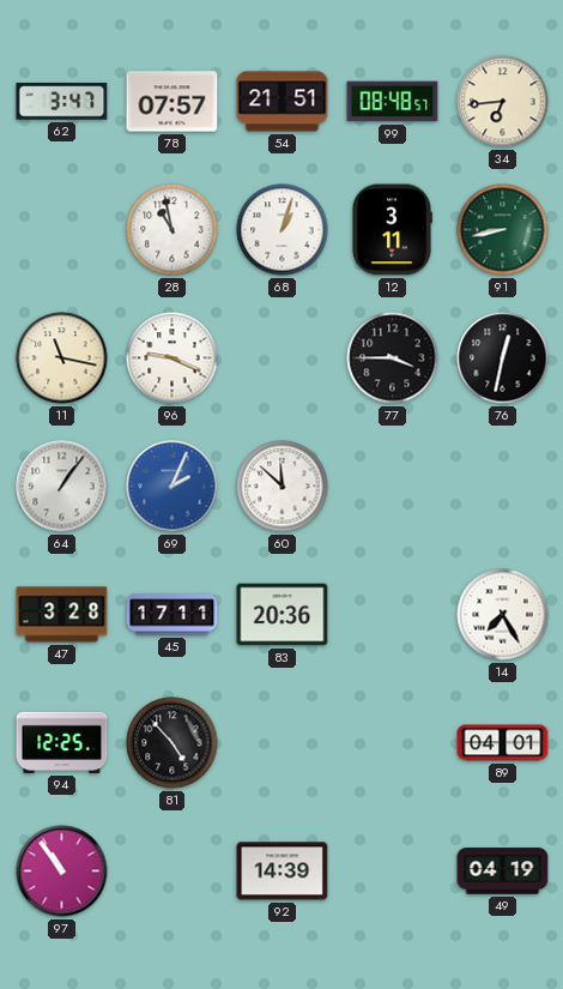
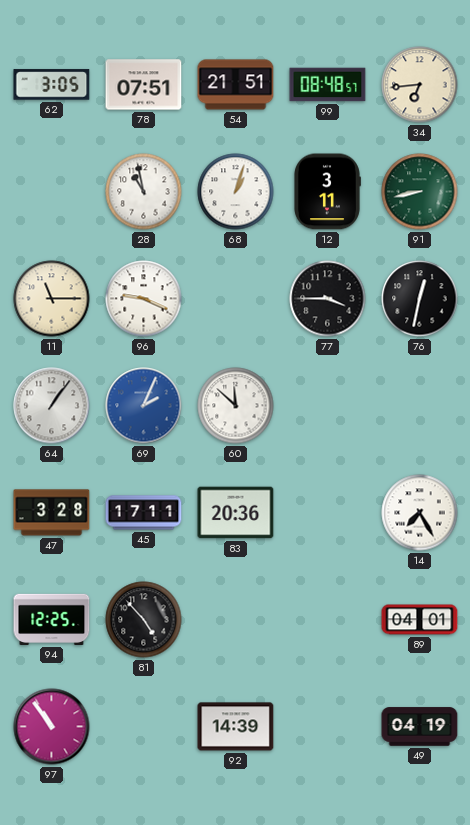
62: 3:47 -> 3:05
78: 07:57 -> 07:51
11: 11:17 -> 11:15
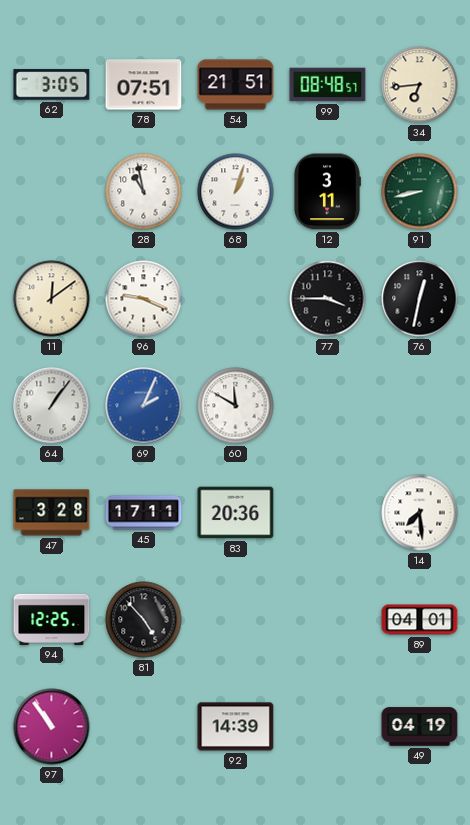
11: 11:15 -> 12:09
60: 11:52 -> 11:50
14: 7:25 -> 7:29
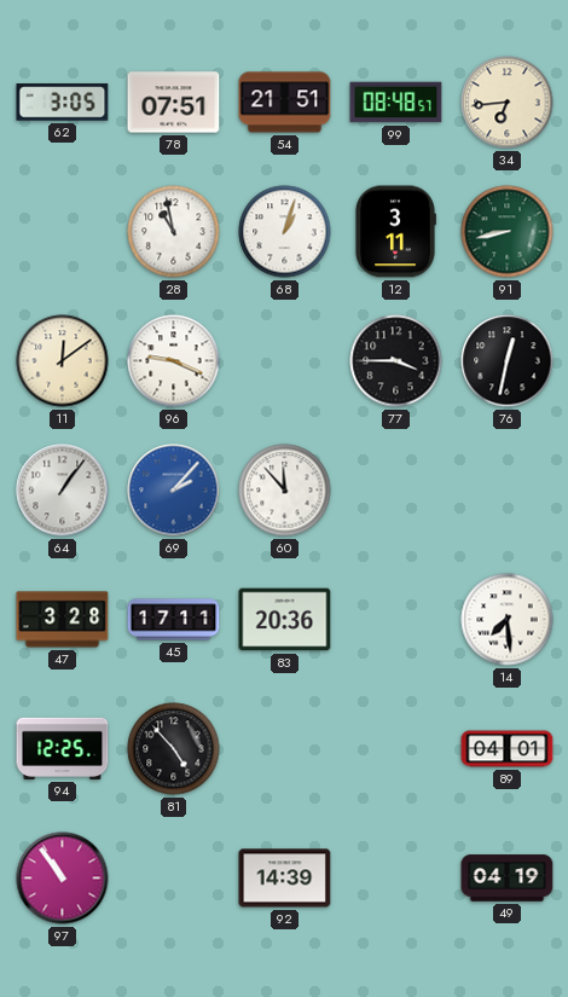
69: 2:04 -> 2:07
60: 11:50 -> 11:53
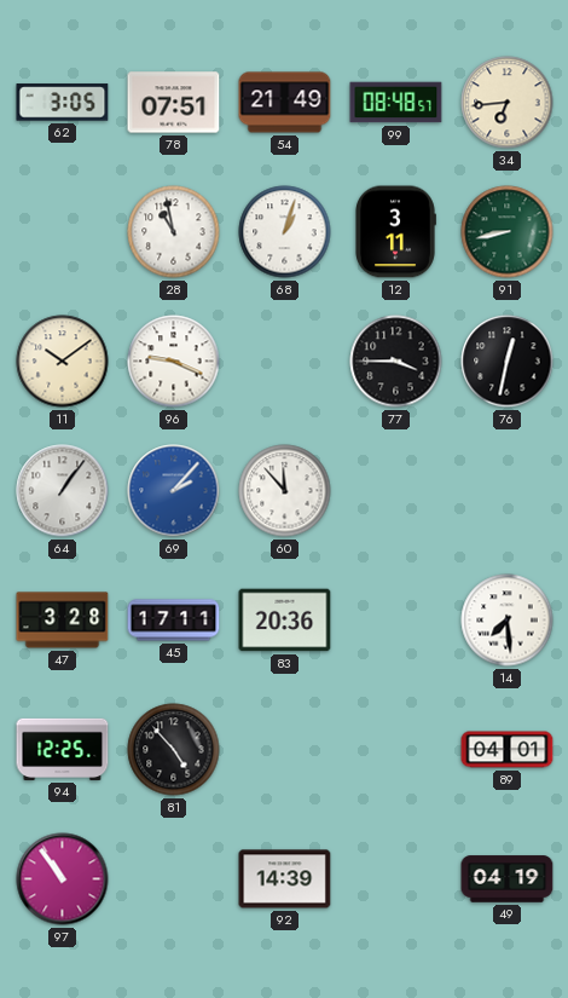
54: 21:51 -> 21:49
11: 12:09 -> 10:09
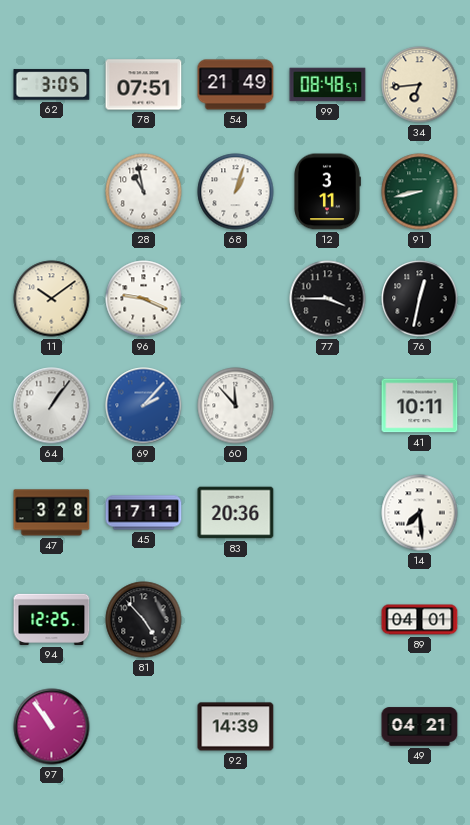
41: none -> 10:11
49: 04:19 -> 04:21
